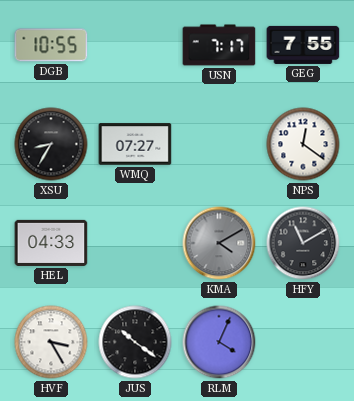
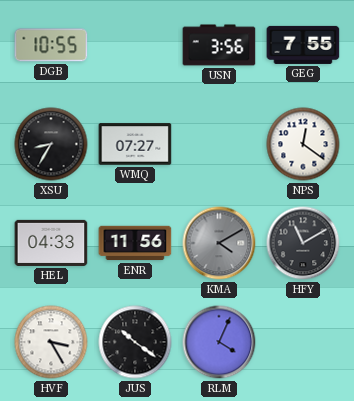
USN: 7:17 -> 3:56
ENR: none -> 11:56
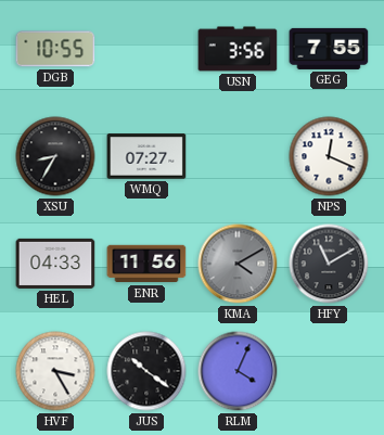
NPS: 12:21 -> 12:19
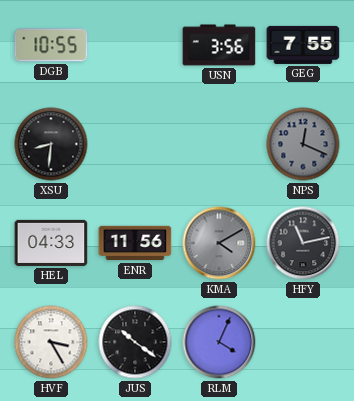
XSU: 8:35 -> 8:31
WMQ: 07:27 -> none
NPS dial: white -> grey
HFY: 11:10 -> 11:13
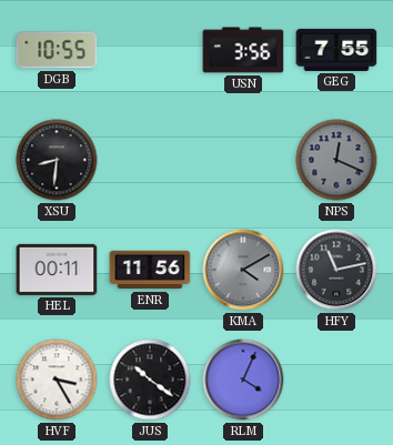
HEL: 04:33 -> 00:11
